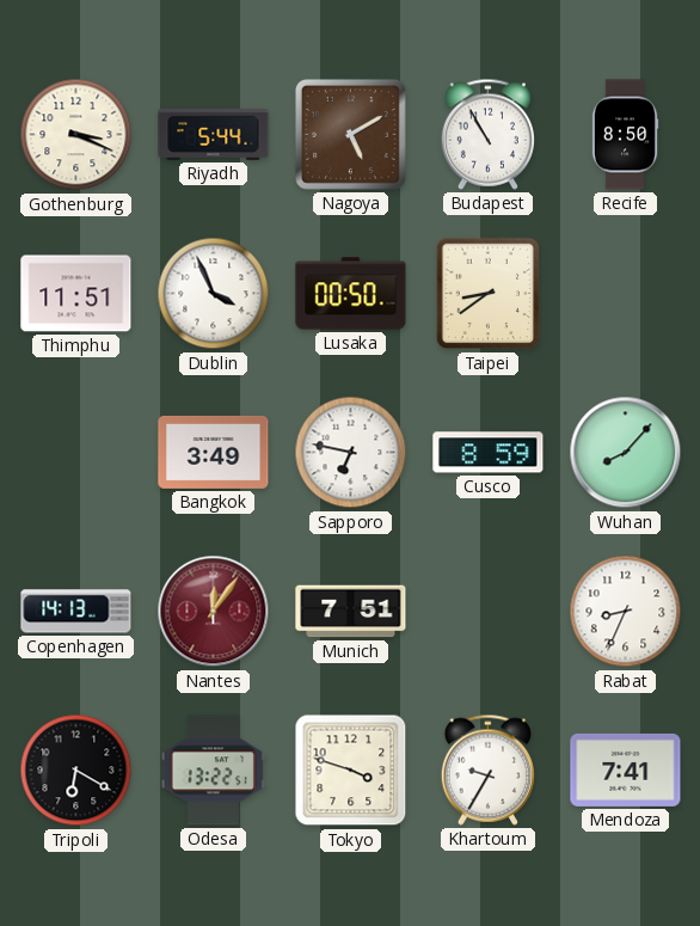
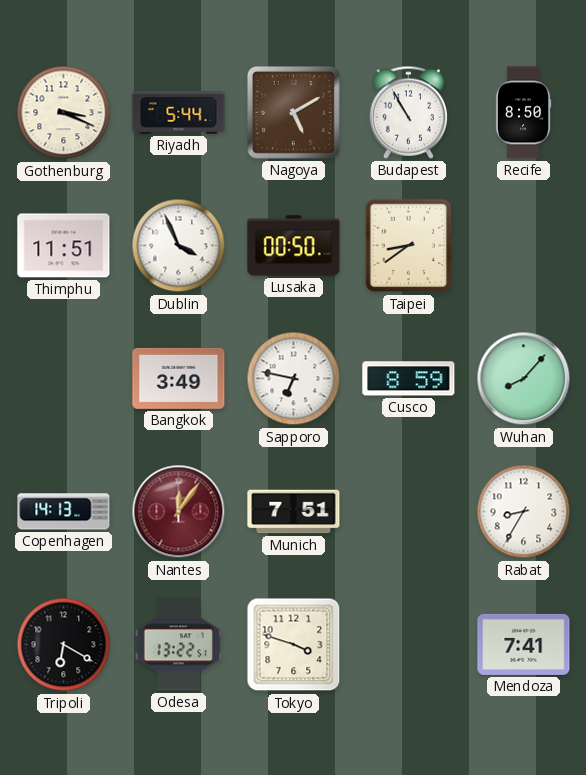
Rabat: 8:34 -> 8:35
Khartoum: 9:35 -> none
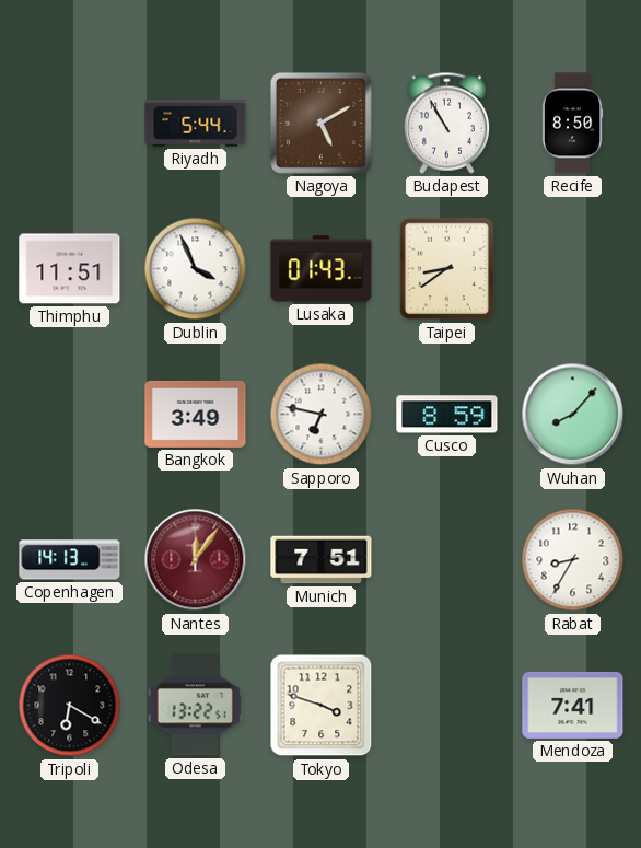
Gothenburg: 3:19 -> none
Lusaka: 00:50 -> 01:43
